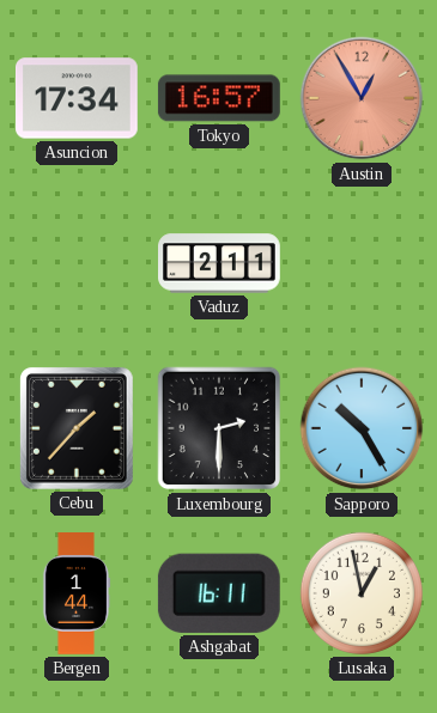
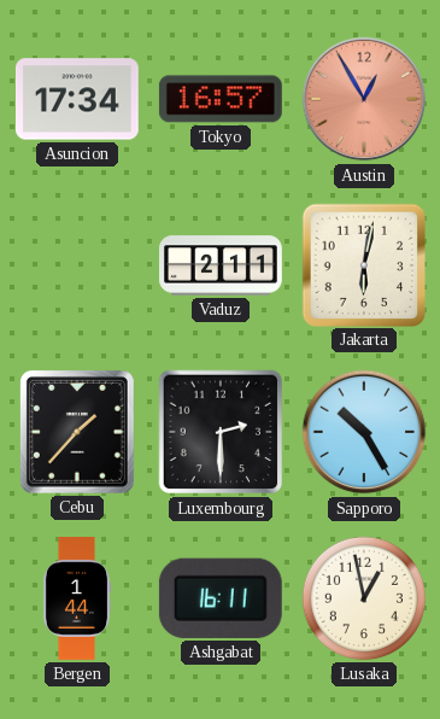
Jakarta: none -> 6:02
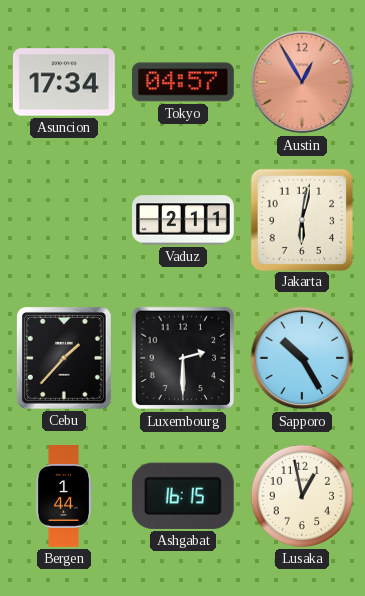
Tokyo: 16:57 -> 04:57
Ashgabat: 16:11 -> 16:15
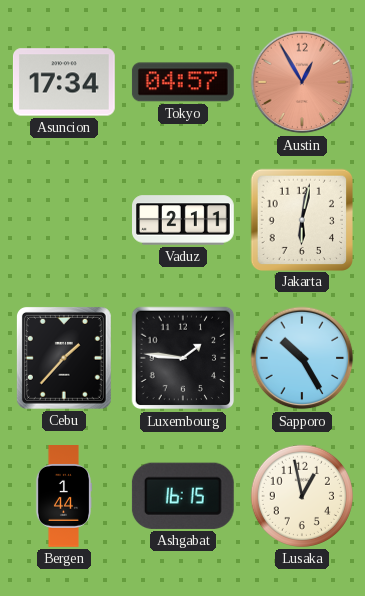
Luxembourg: 2:30 -> 1:46
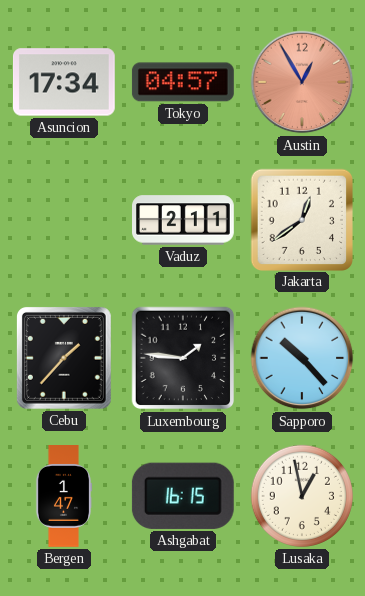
Jakarta: 6:02 -> 12:39
Sapporo: 10:25 -> 10:23
Bergen: 1:44 -> 1:47
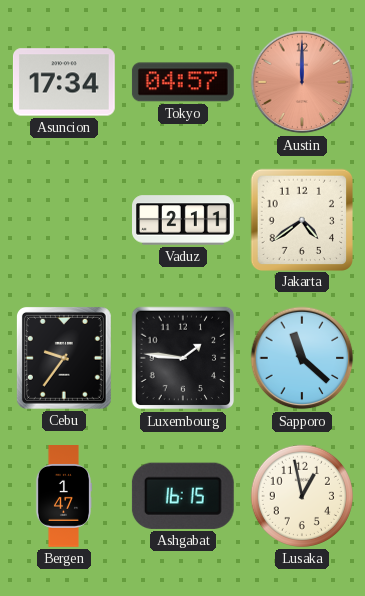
Austin: 12:55 -> 12:00
Jakarta: 12:39 -> 4:39
Cebu: 1:37 -> 9:36
Sapporo: 10:23 -> 11:22
